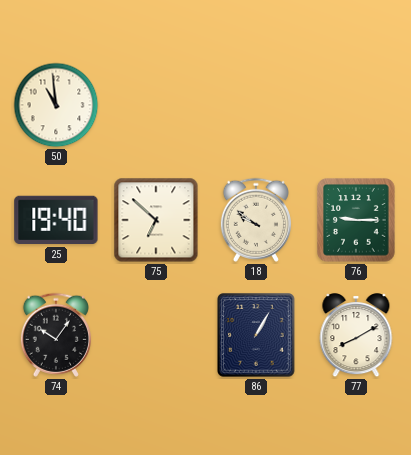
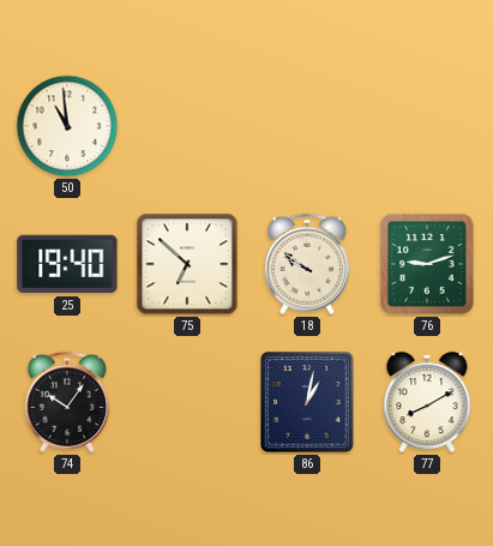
76: 9:15 -> 9:12
86: 1:05 -> 1:02
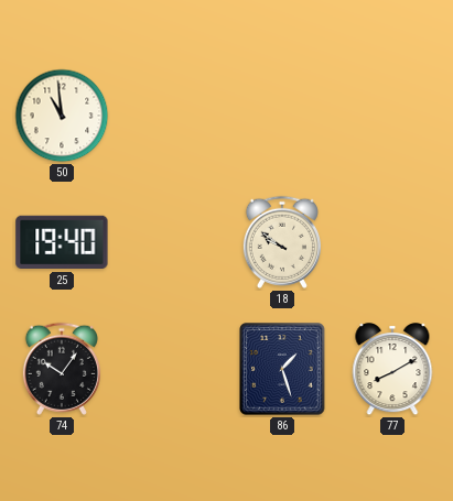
75: 6:52 -> none
76: 9:12 -> none
86: 1:02 -> 1:27
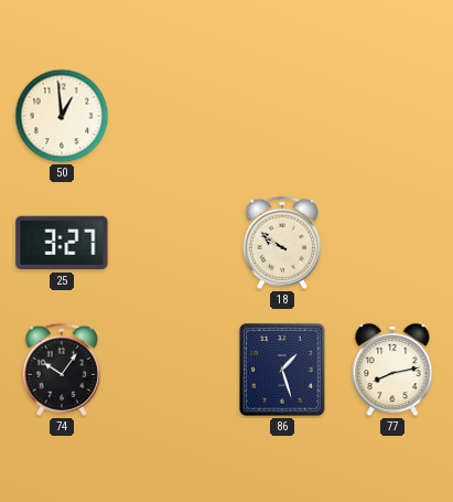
50: 10:59 -> 12:59
25: 19:40 -> 3:27
77: 8:10 -> 8:13
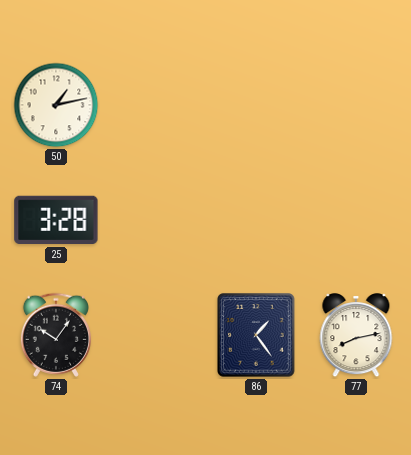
50: 12:59 -> 1:13
25: 3:27 -> 3:28
18: 9:51 -> none
86: 1:27 -> 1:24
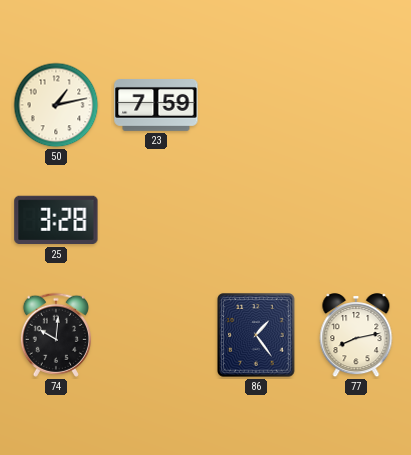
23: none -> 7:59
74: 10:06 -> 10:01
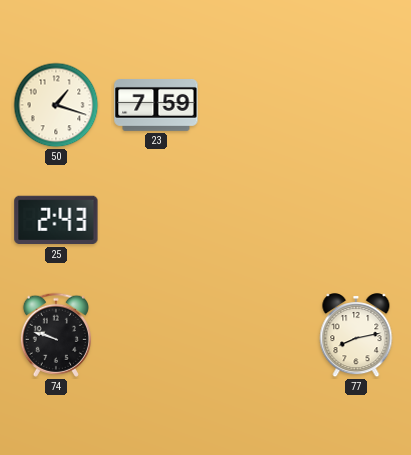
50: 1:13 -> 1:18
25: 3:28 -> 2:43
74: 10:01 -> 9:48
86: 1:24 -> none
